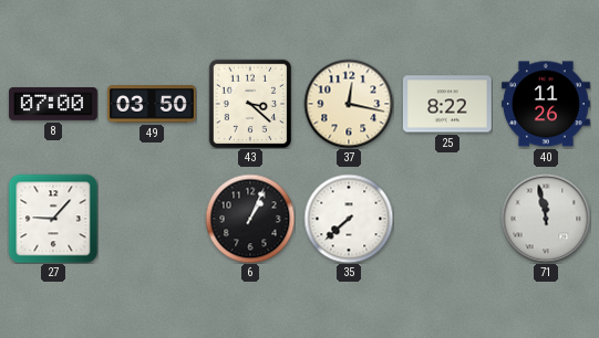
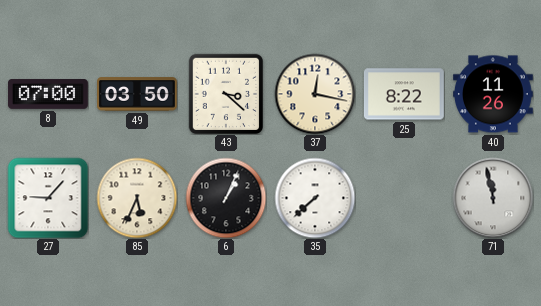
85: none -> 5:34
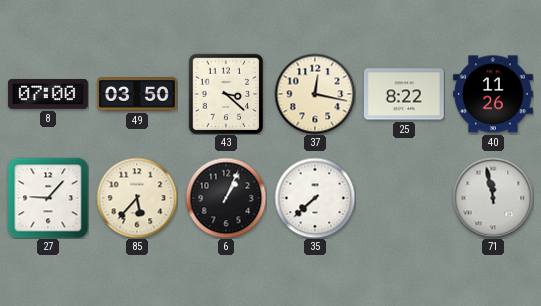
85: 5:34 -> 5:37
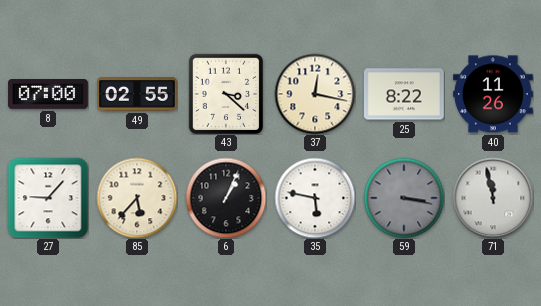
49: 03:50 -> 02:55
35: 7:38 -> 5:47
59: none -> 3:17
